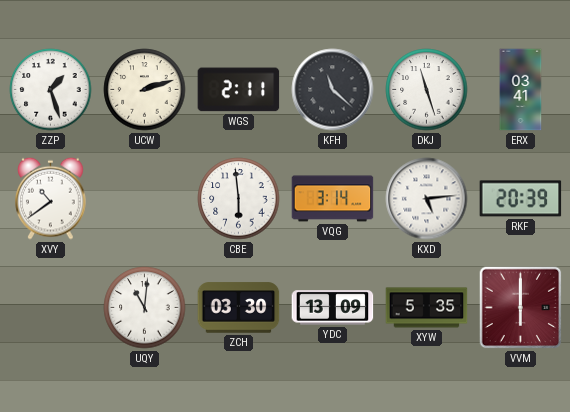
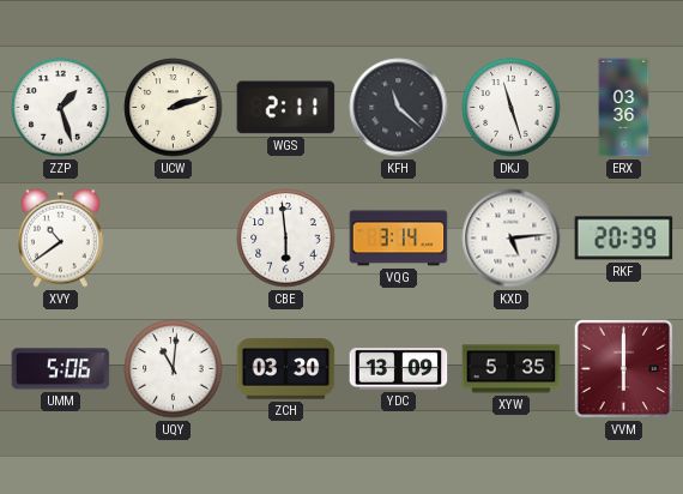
ERX: 03:41 -> 03:36
UMM: none -> 5:06
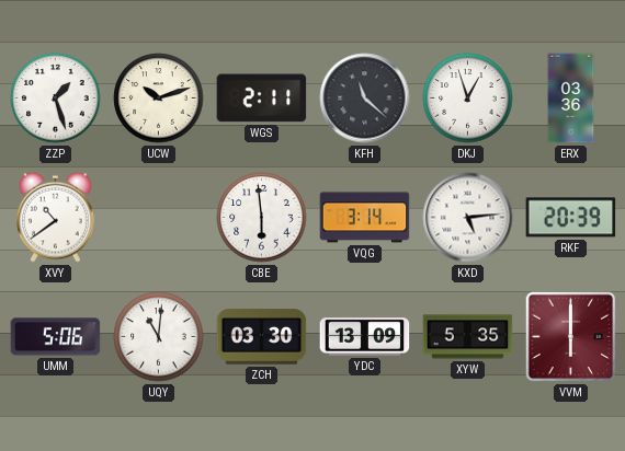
UCW: 2:12 -> 10:12
DKJ: 11:27 -> 12:57
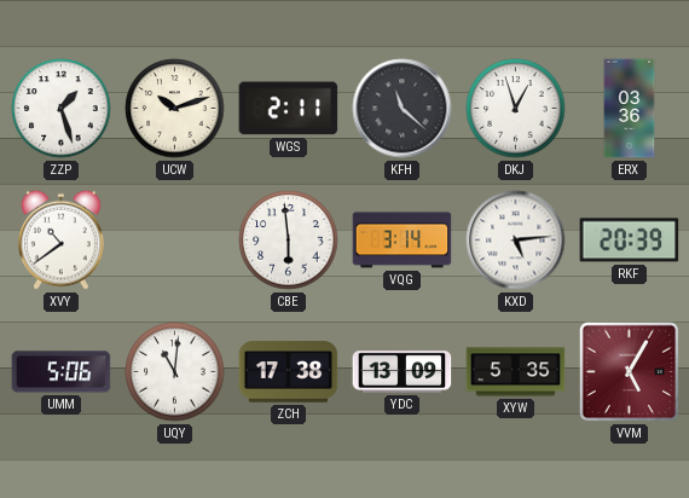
ZCH: 03:30 -> 17:38
VVM: 6:00 -> 5:05
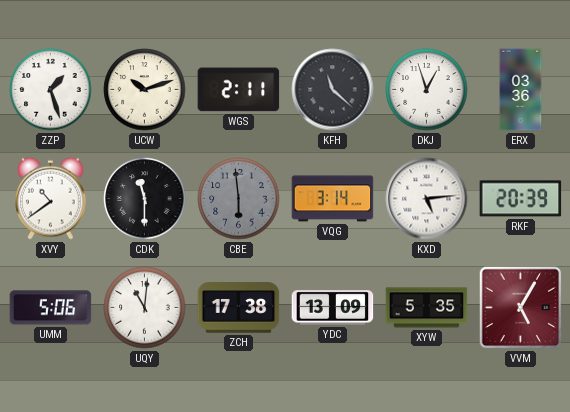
CDK: none -> 11:30
CBE dial: white -> grey
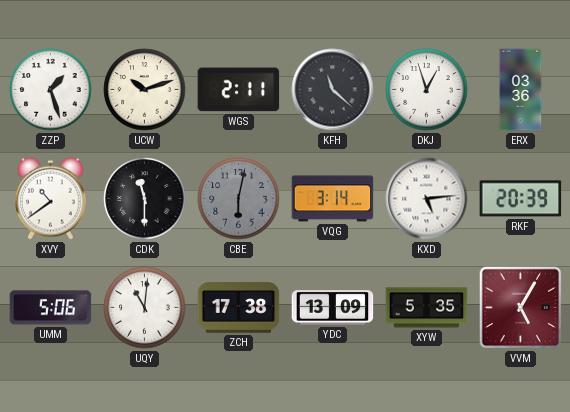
CBE: 5:59 -> 6:02
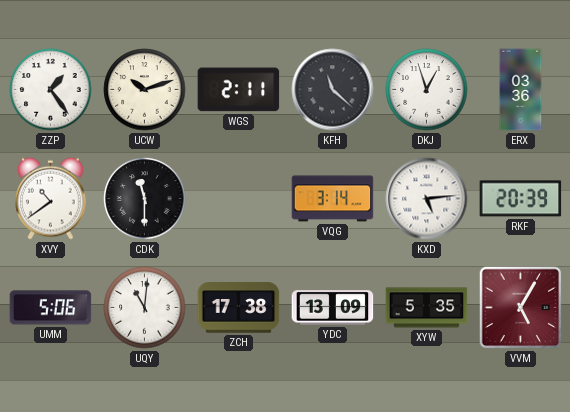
ZZP: 1:27 -> 1:24
CBE: 6:02 -> none
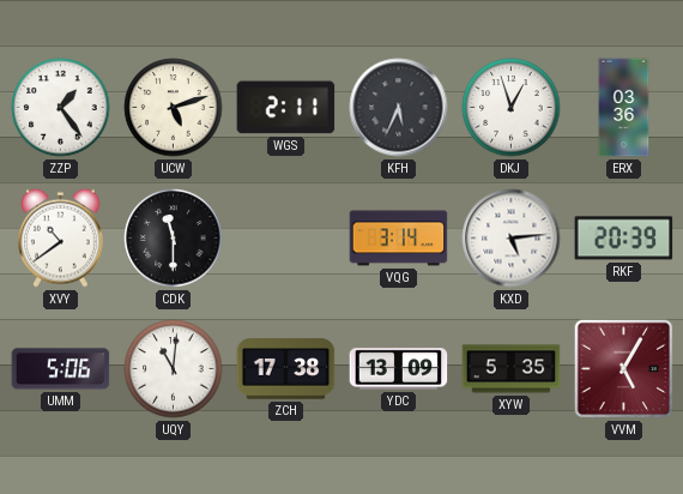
UCW: 10:12 -> 5:12
KFH: 11:22 -> 5:34
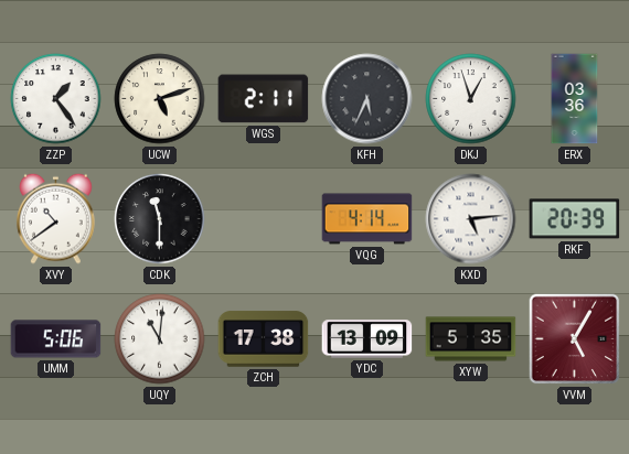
VQG: 3:14 -> 4:14
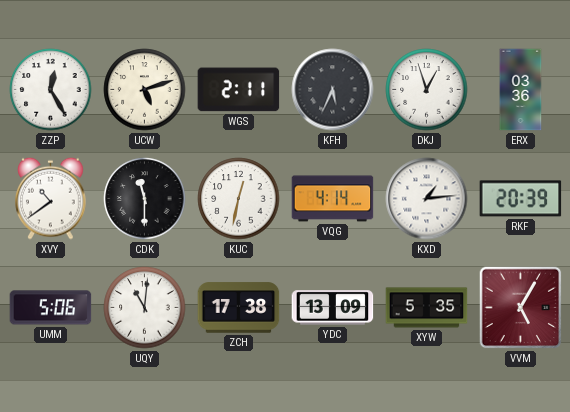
ZZP: 1:24 -> 12:25
KUC: none -> 12:32
KXD: 5:14 -> 1:14
